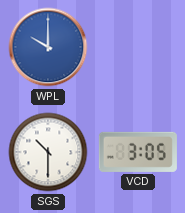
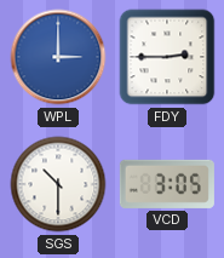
WPL: 10:00 -> 3:00
FDY: none -> 2:45
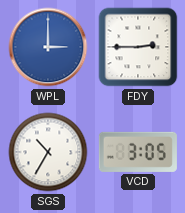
SGS: 10:30 -> 10:35
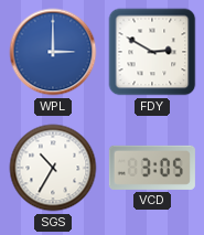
FDY: 2:45 -> 2:50
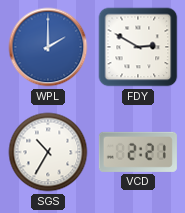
WPL: 3:00 -> 2:00
VCD: 3:05 -> 2:21
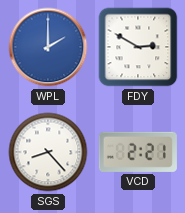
SGS: 10:35 -> 8:23
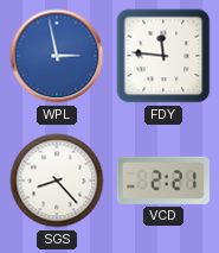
WPL: 2:00 -> 2:58
FDY: 2:50 -> 11:46
